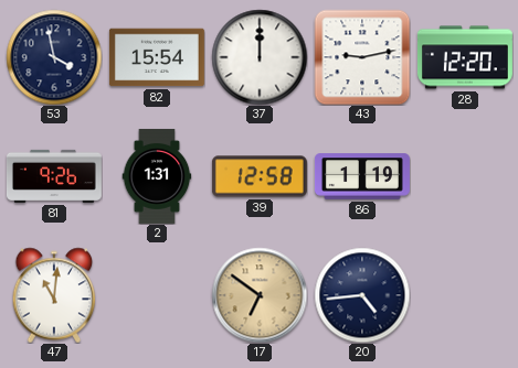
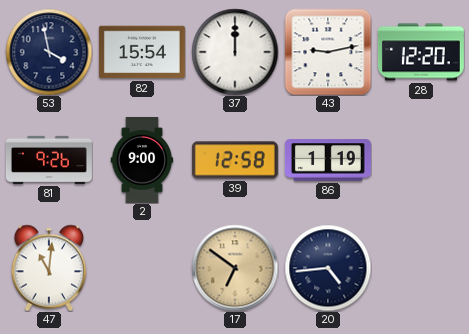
2: 1:31 -> 9:00
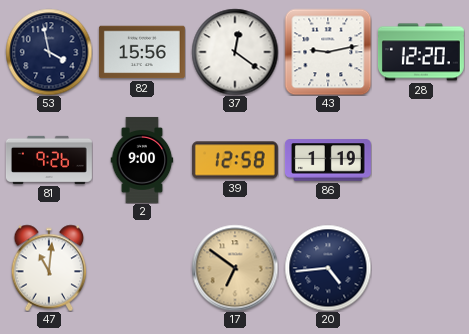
82: 15:54 -> 15:56
37: 12:00 -> 12:21
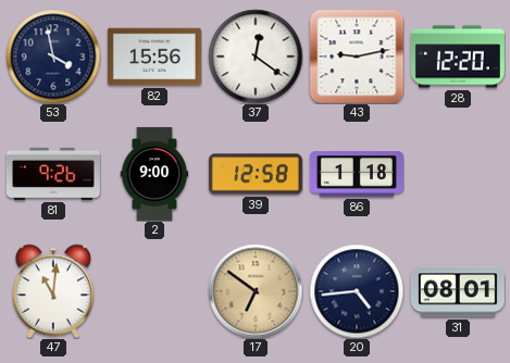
86: 1:19 -> 1:18
31: none -> 08:01
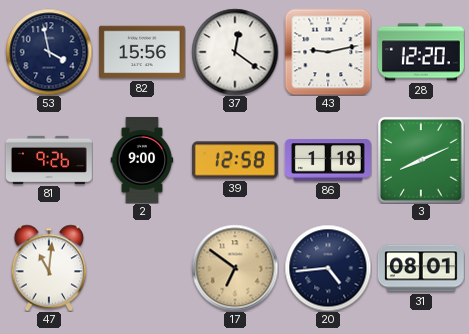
3: none -> 8:11
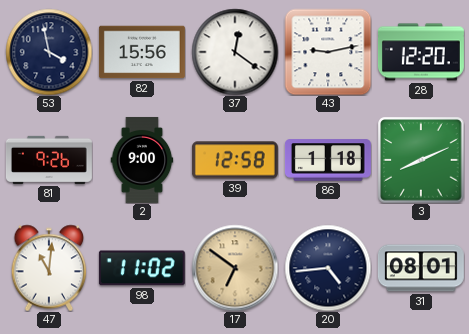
98: none -> 11:02
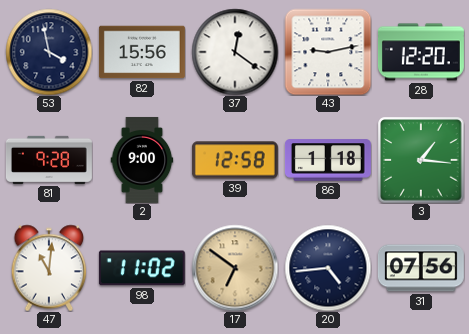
81: 9:26 -> 9:28
3: 8:11 -> 1:16
31: 08:01 -> 07:56
